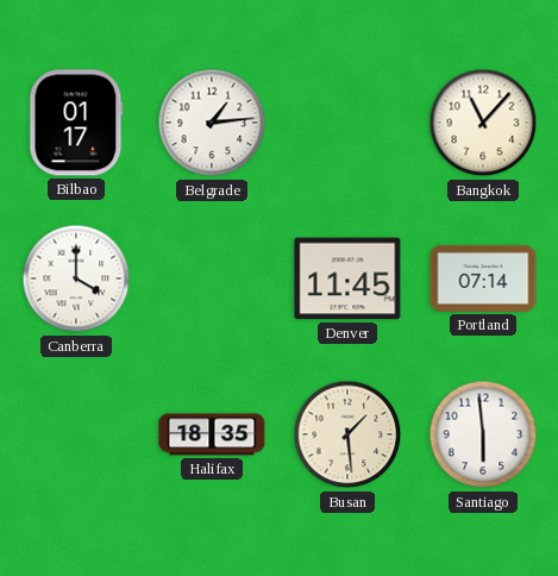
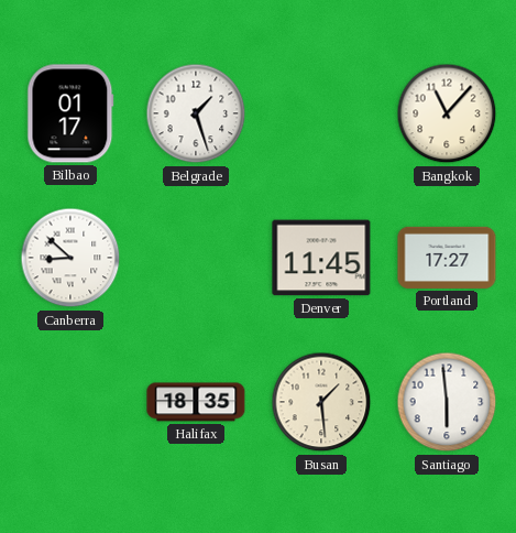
Belgrade: 1:14 -> 1:27
Canberra: 4:00 -> 8:52
Portland: 07:14 -> 17:27
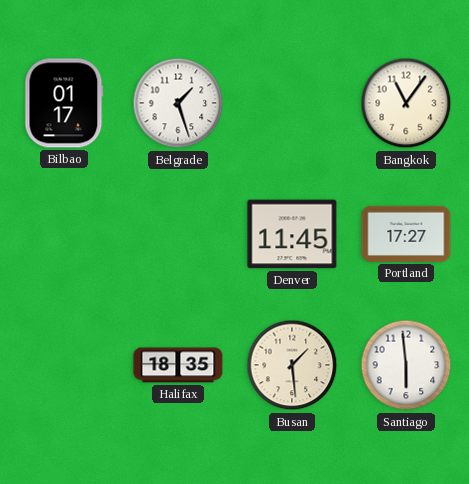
Bangkok: 11:07 -> 11:06
Canberra: 8:52 -> none
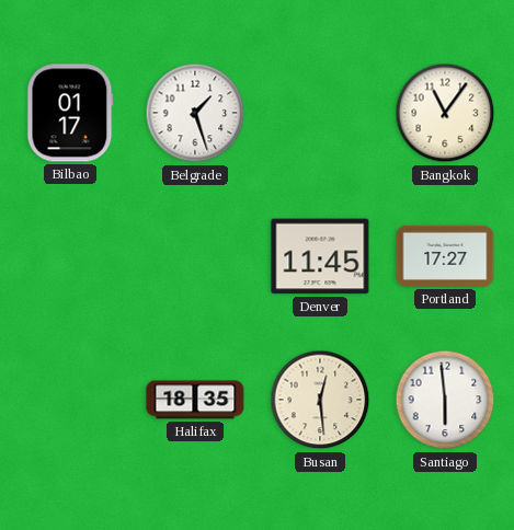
Busan: 1:29 -> 12:29
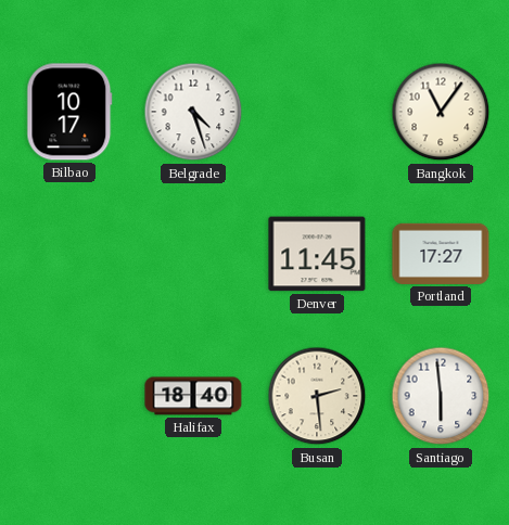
Bilbao: 01:17 -> 10:17
Belgrade: 1:27 -> 4:27
Halifax: 18:35 -> 18:40
Busan: 12:29 -> 2:29
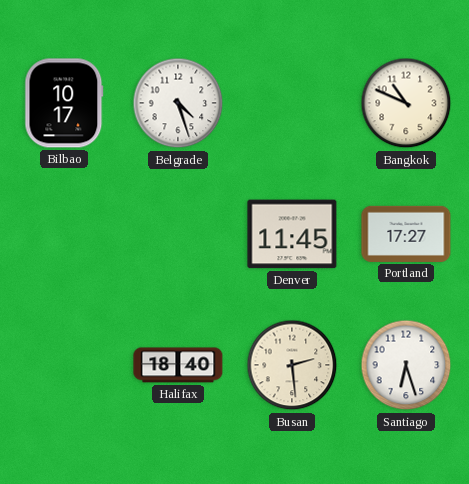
Bangkok: 11:06 -> 10:49
Santiago: 5:59 -> 6:27
